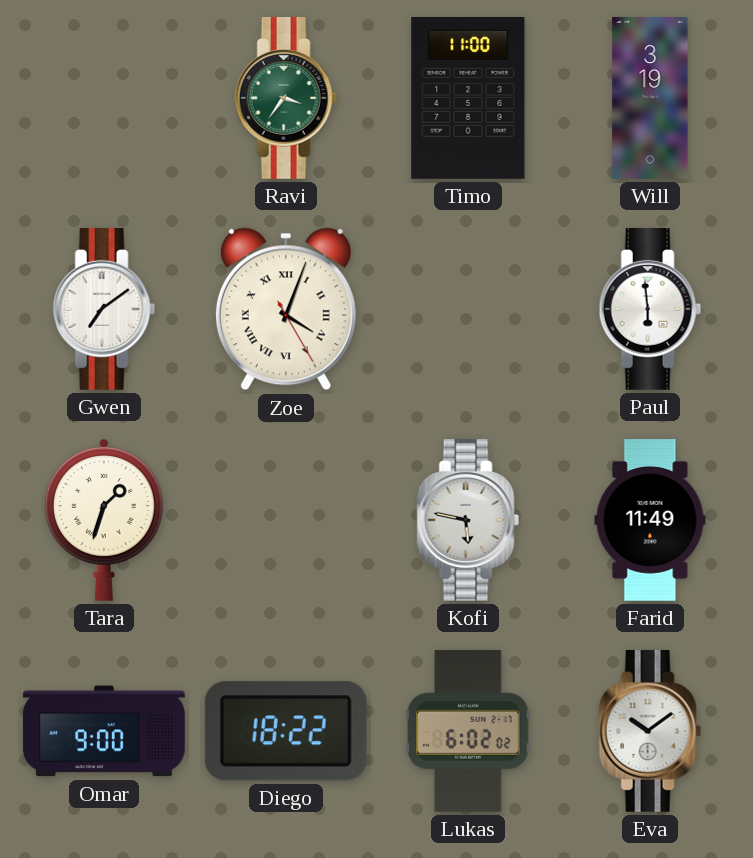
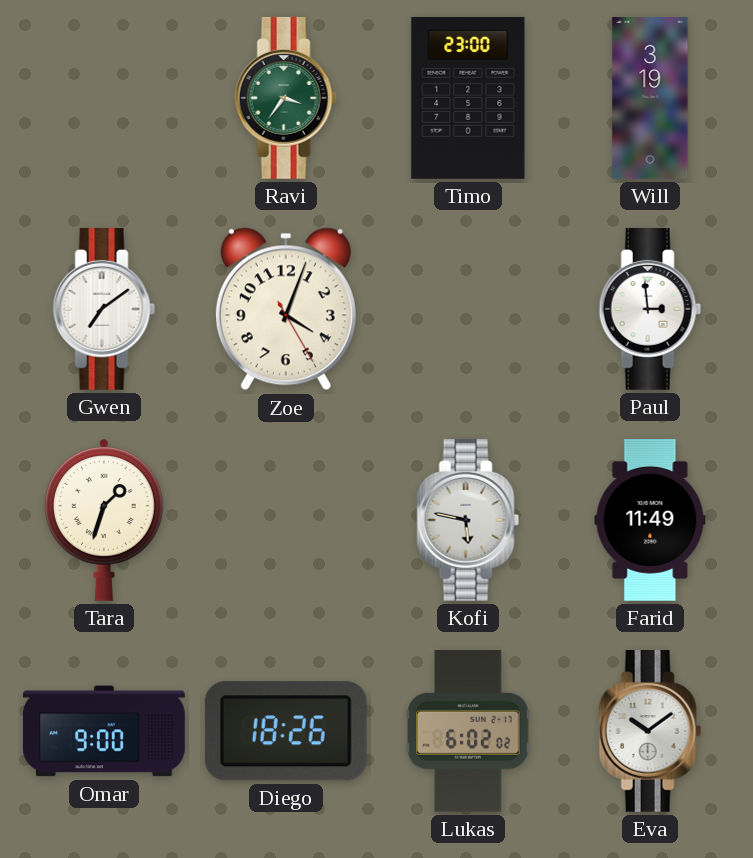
Timo: 11:00 -> 23:00
Zoe numerals: Roman -> Arabic
Paul: 5:59 -> 2:59
Diego: 18:22 -> 18:26
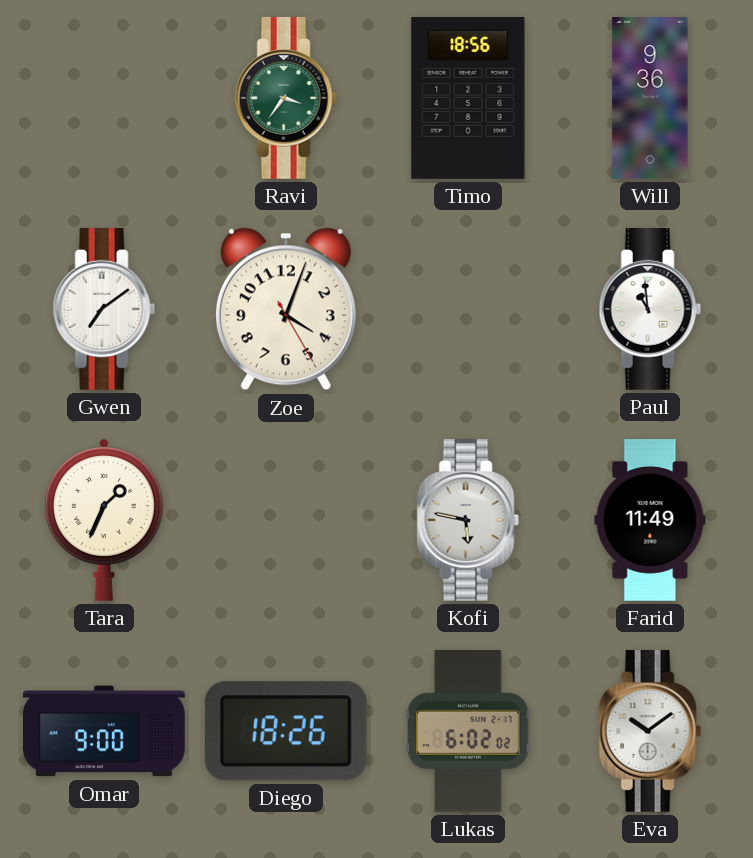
Timo: 23:00 -> 18:56
Will: 3:19 -> 9:36
Paul: 2:59 -> 10:59
Tara: 1:33 -> 1:34
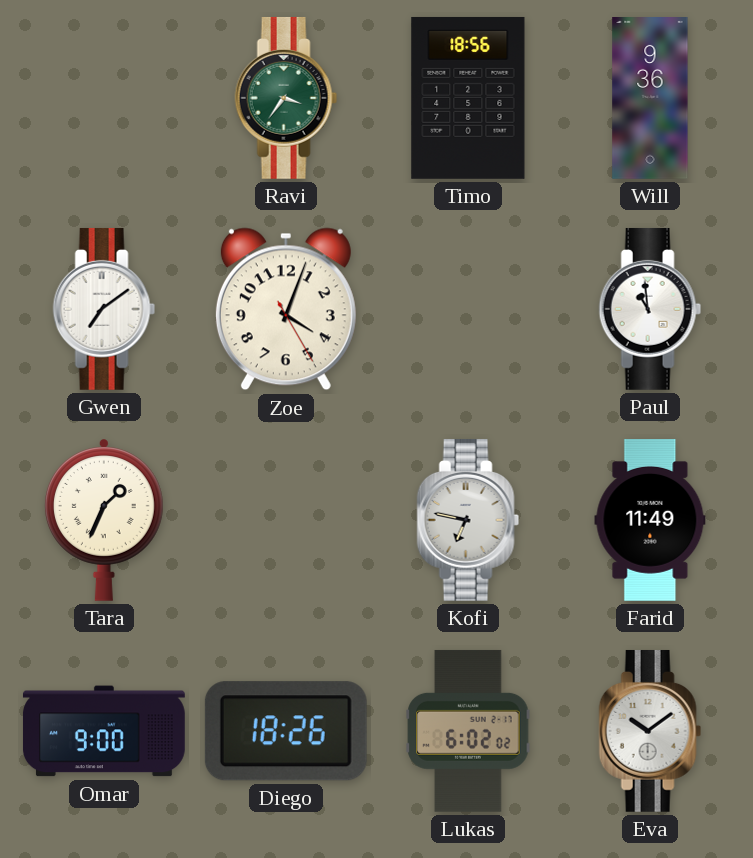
Kofi: 5:47 -> 6:47
